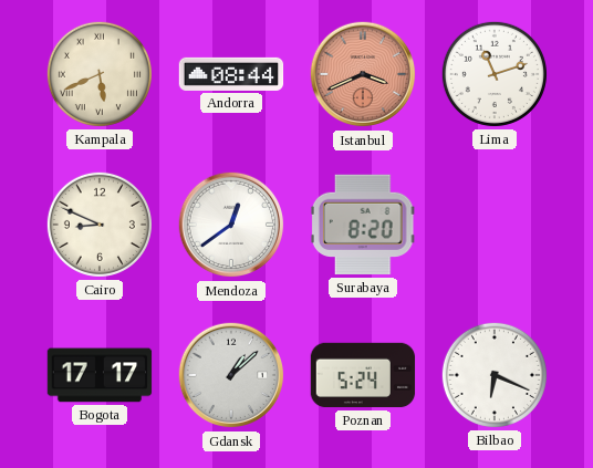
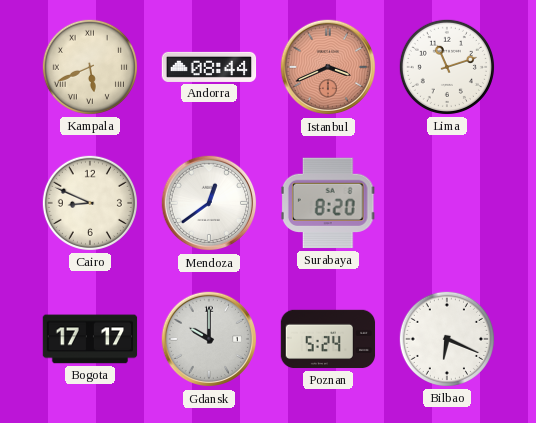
Gdansk: 1:08 -> 10:00
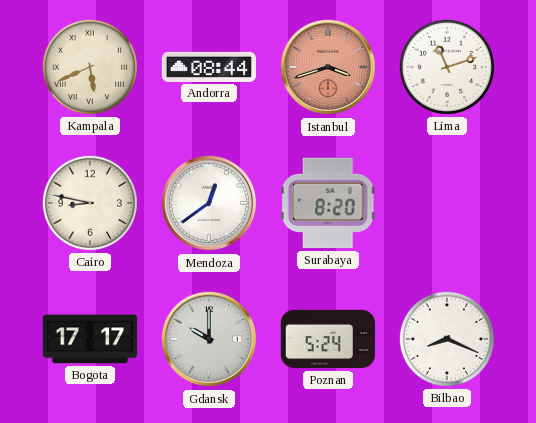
Istanbul: 3:41 -> 3:42
Cairo: 8:49 -> 8:47
Bilbao: 6:19 -> 8:19
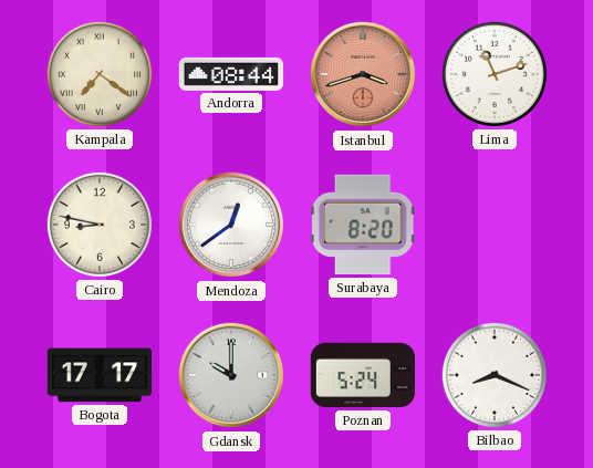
Kampala: 5:41 -> 7:21
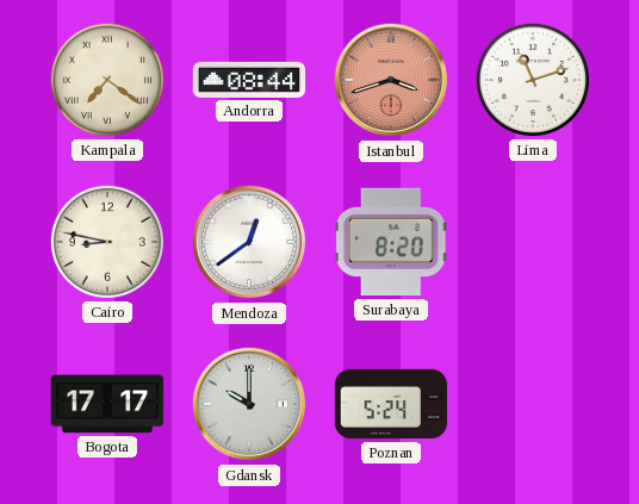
Bilbao: 8:19 -> none
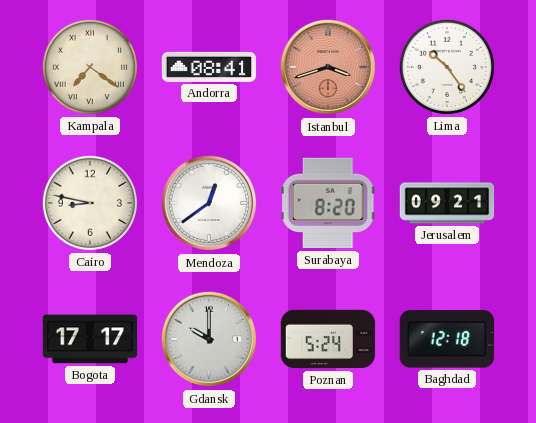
Andorra: 08:44 -> 08:41
Lima: 11:12 -> 10:24
Jerusalem: none -> 09:21
Baghdad: none -> 12:18
